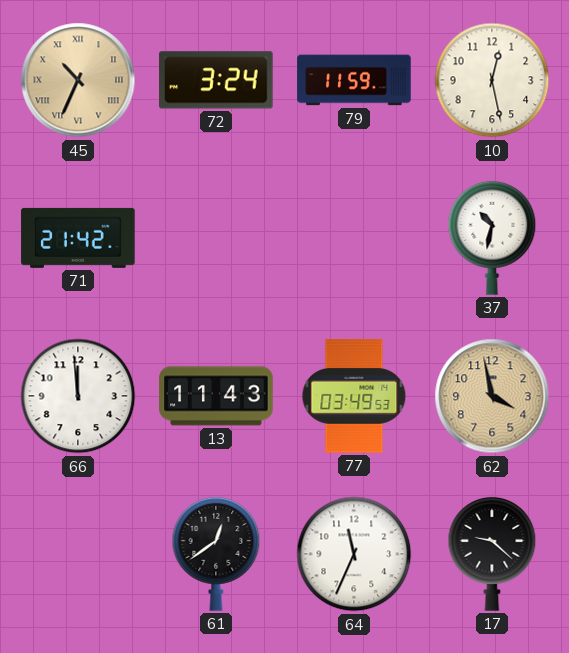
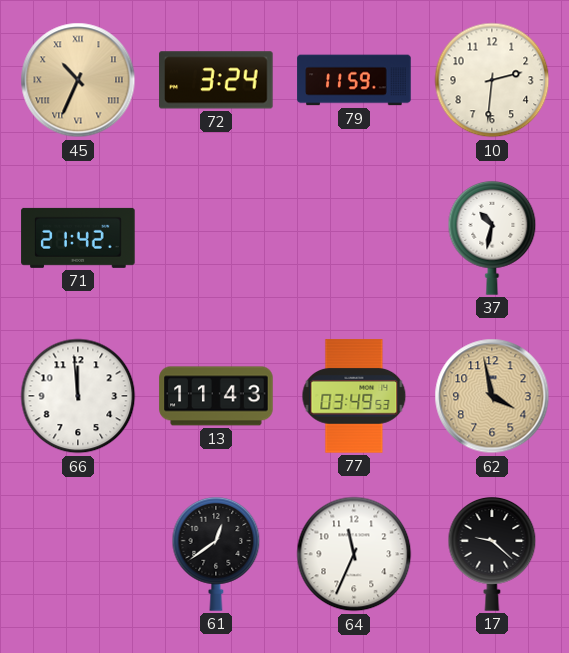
10: 12:28 -> 2:31
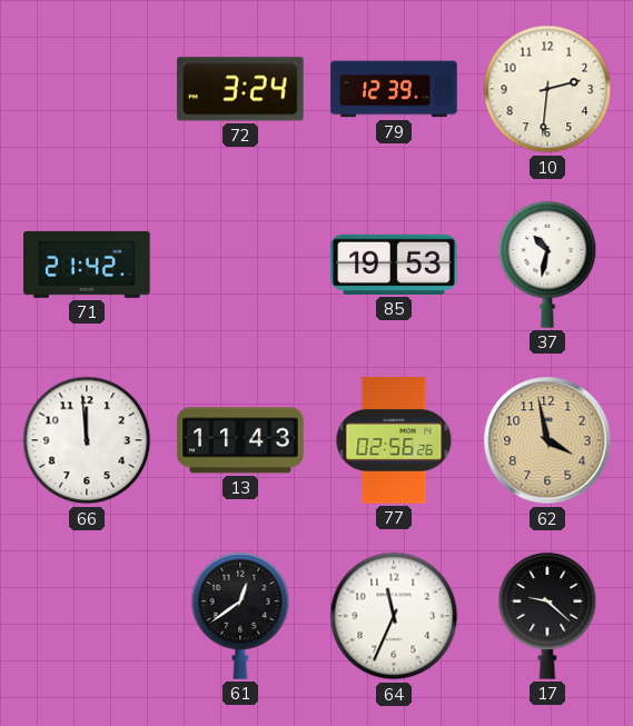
45: 10:34 -> none
79: 11:59 -> 12:39
85: none -> 19:53
77: 03:49 -> 02:56
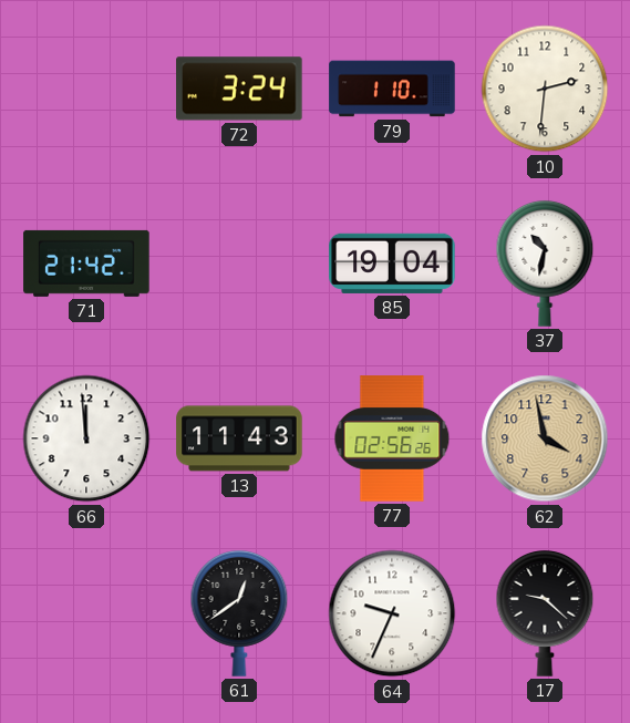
79: 12:39 -> 1:10
85: 19:53 -> 19:04
64: 11:34 -> 9:34
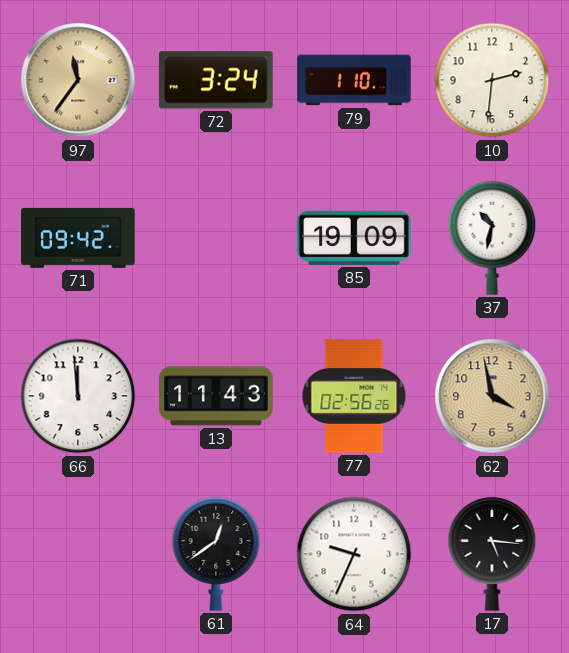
97: none -> 11:36
71: 21:42 -> 09:42
85: 19:04 -> 19:09
17: 9:22 -> 5:16
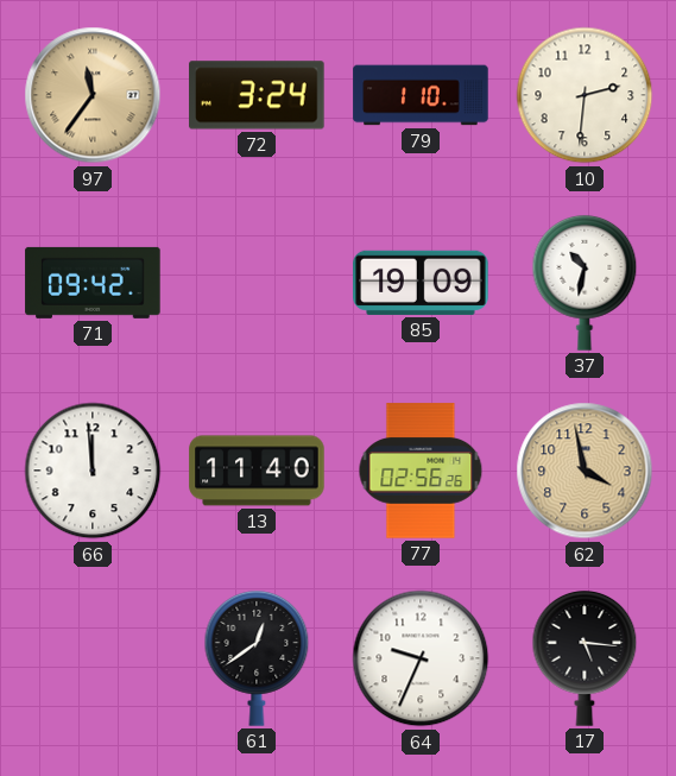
13: 11:43 -> 11:40
